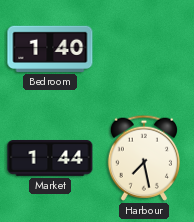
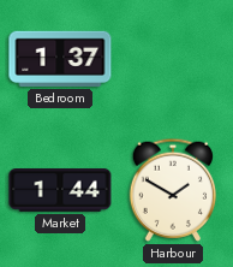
Bedroom: 1:40 -> 1:37
Harbour: 7:28 -> 1:50
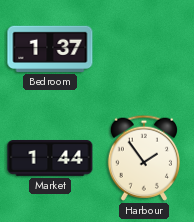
Harbour: 1:50 -> 1:54
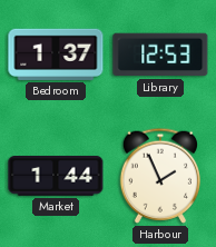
Library: none -> 12:53
Harbour: 1:54 -> 1:56
